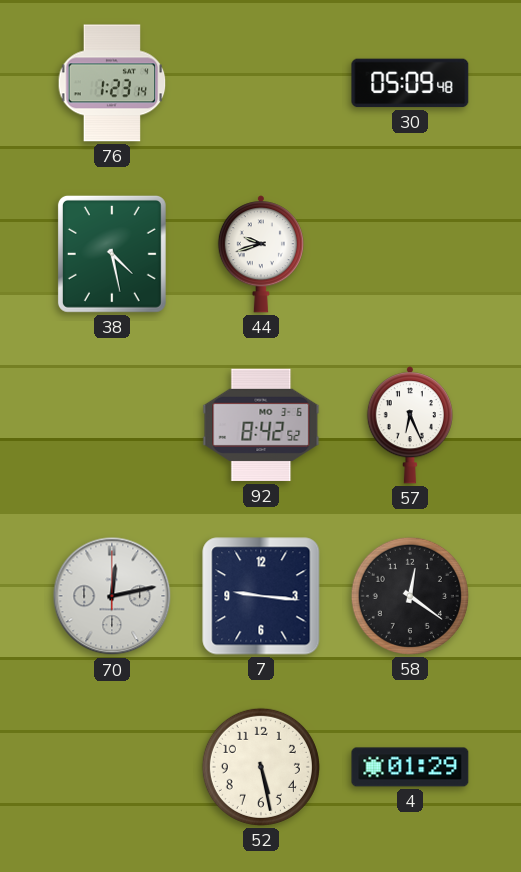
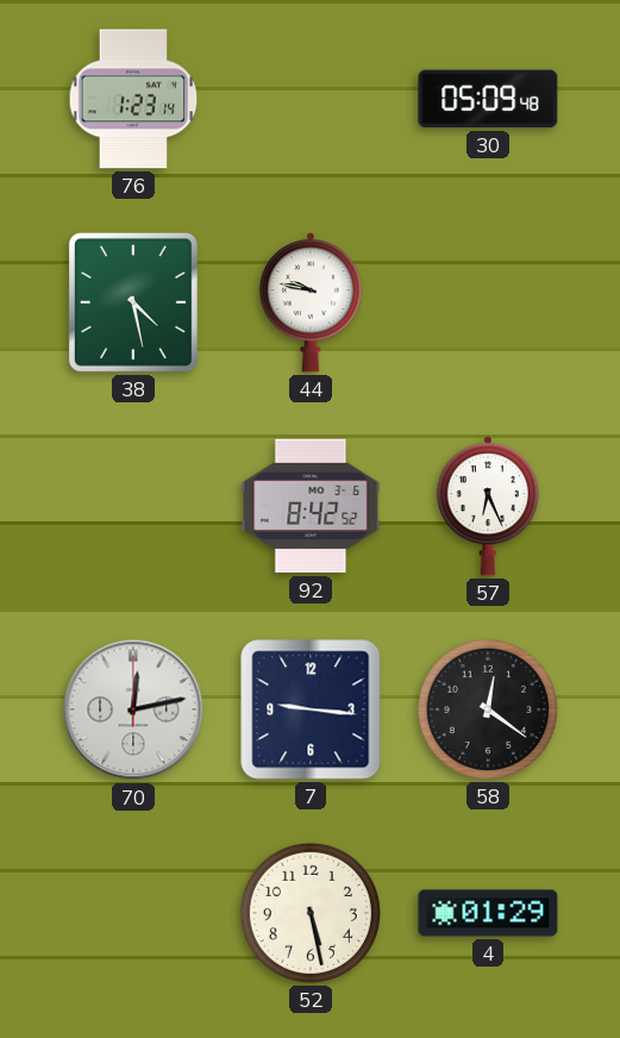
44: 9:42 -> 9:47
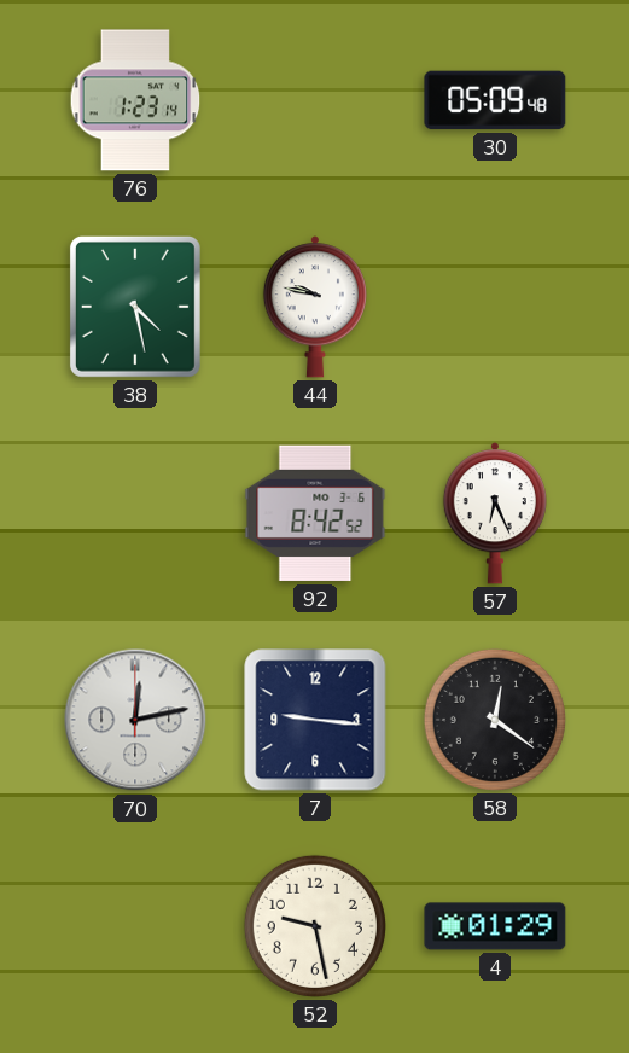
52: 5:28 -> 9:28
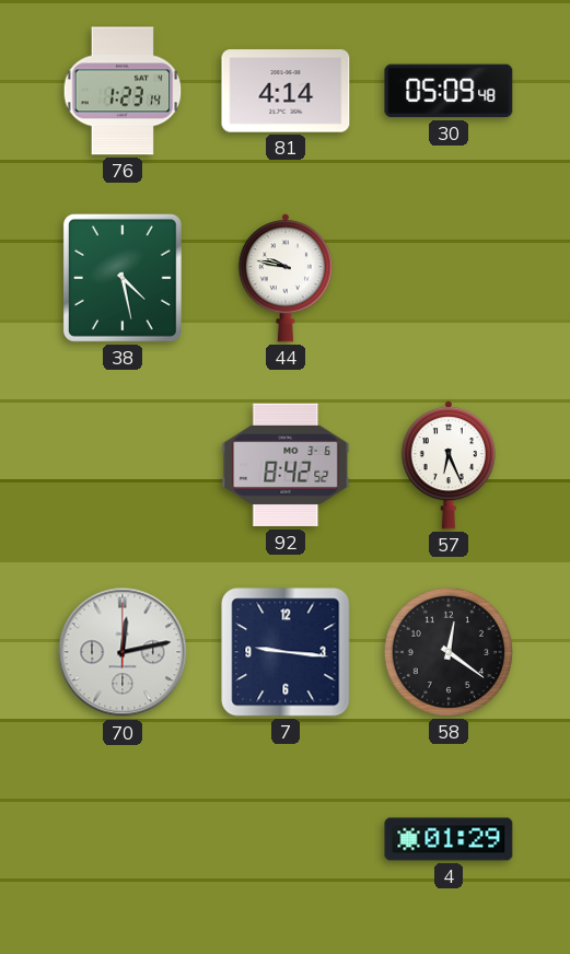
81: none -> 4:14
52: 9:28 -> none
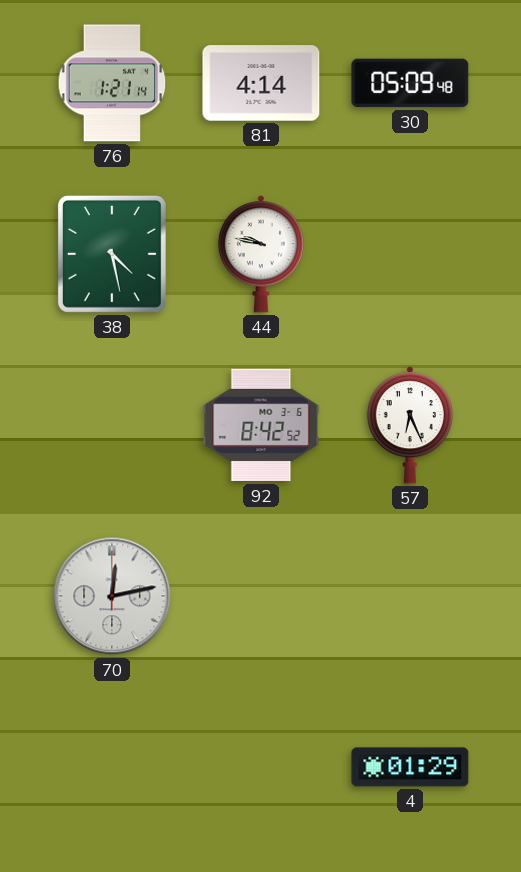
76: 1:23 -> 1:21
7: 9:16 -> none
58: 12:21 -> none
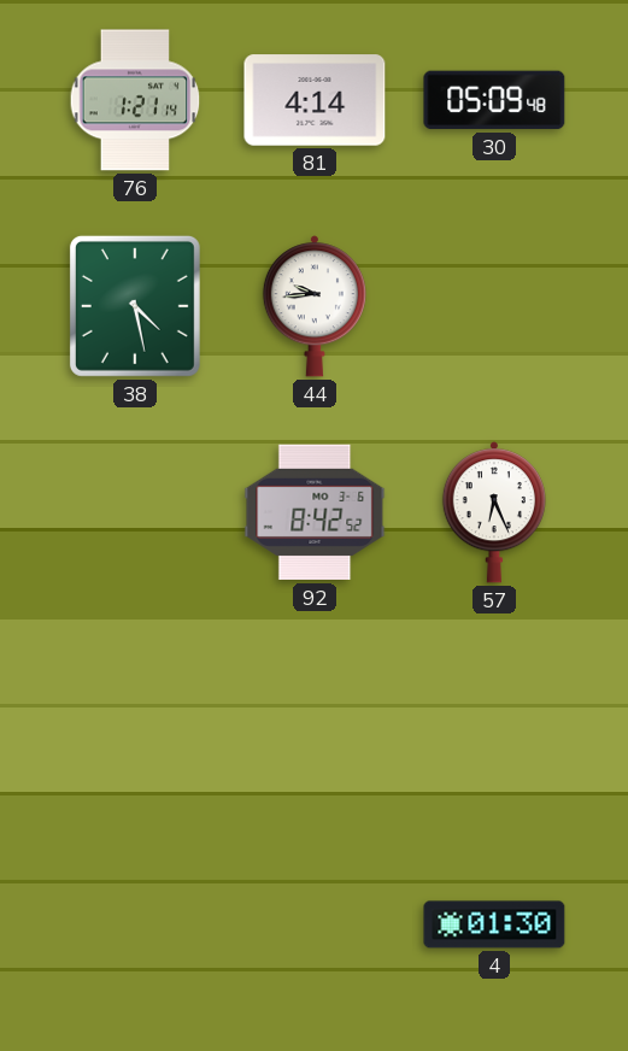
44: 9:47 -> 9:44
70: 12:13 -> none
4: 01:29 -> 01:30
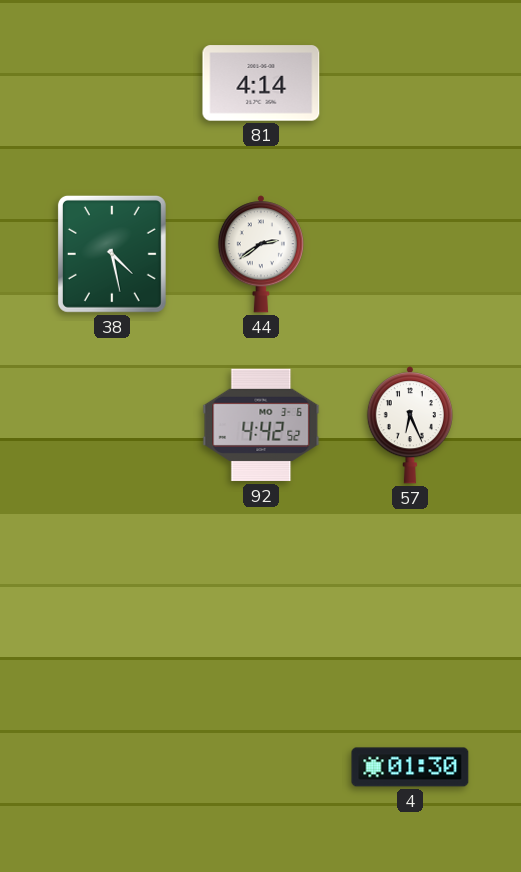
76: 1:21 -> none
30: 05:09 -> none
44: 9:44 -> 2:39
92: 8:42 -> 4:42
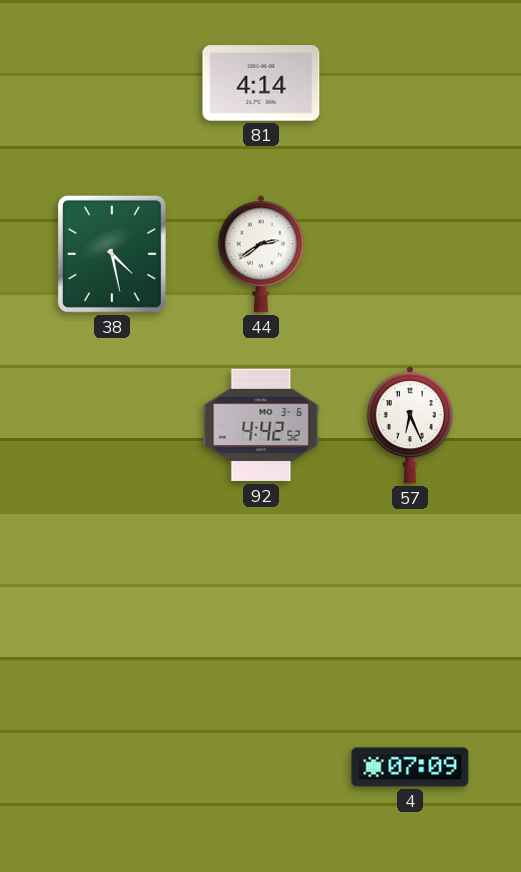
4: 01:30 -> 07:09
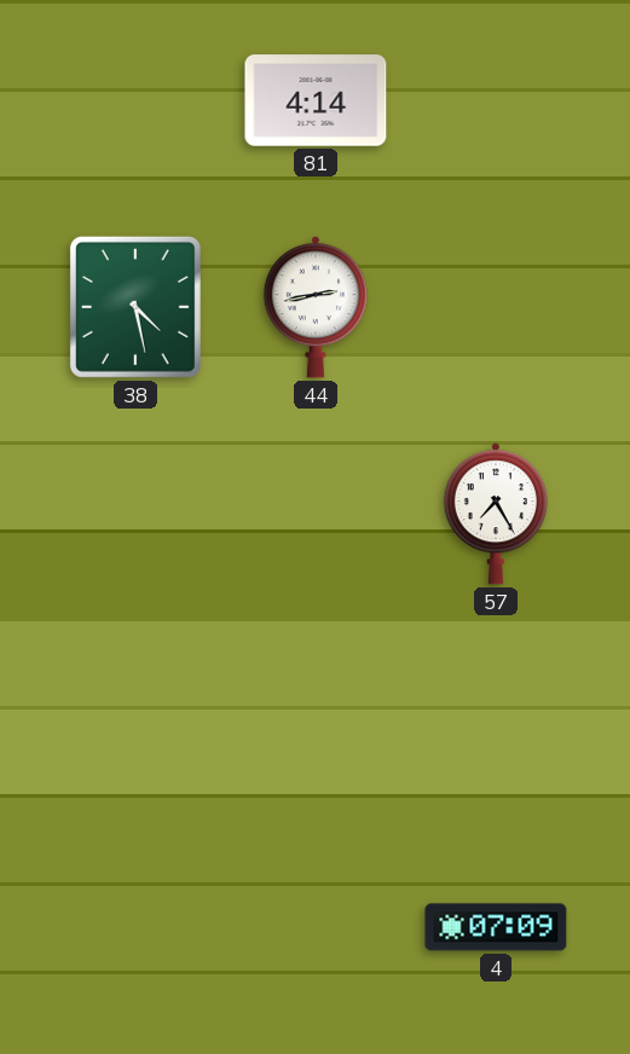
44: 2:39 -> 2:43
92: 4:42 -> none
57: 6:26 -> 7:25
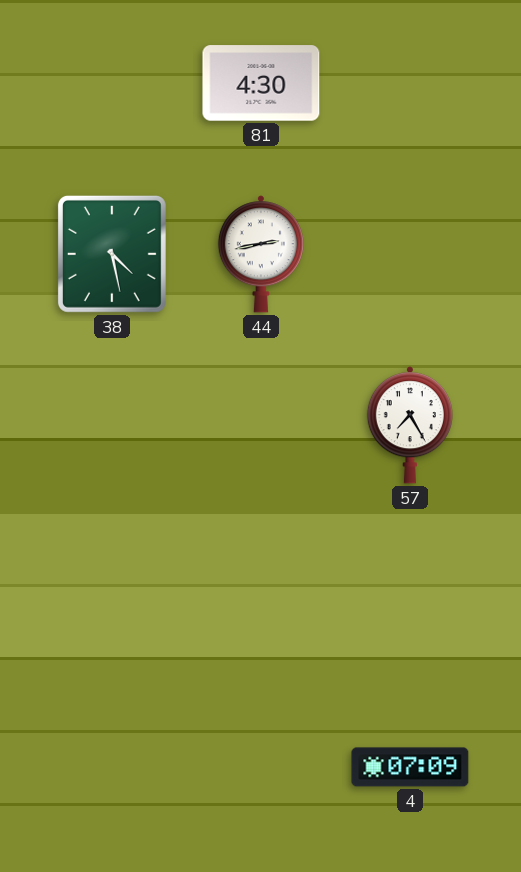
81: 4:14 -> 4:30
